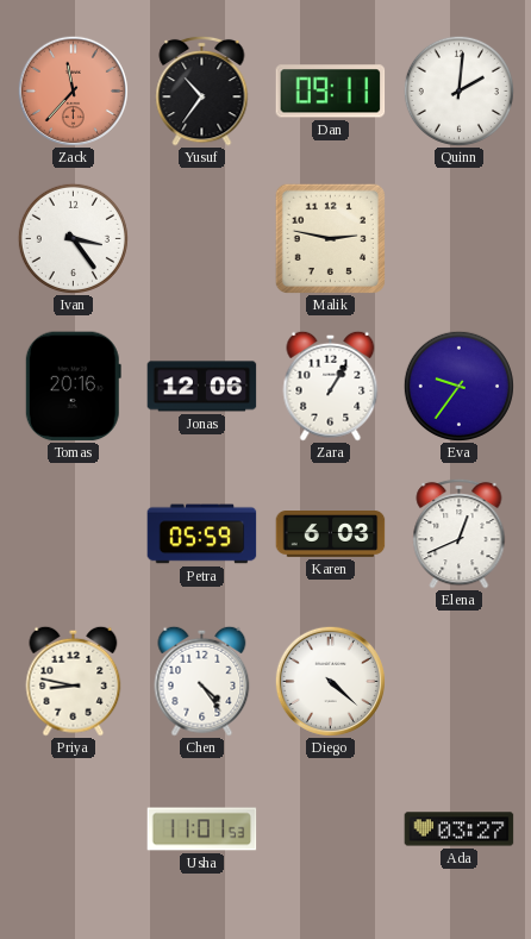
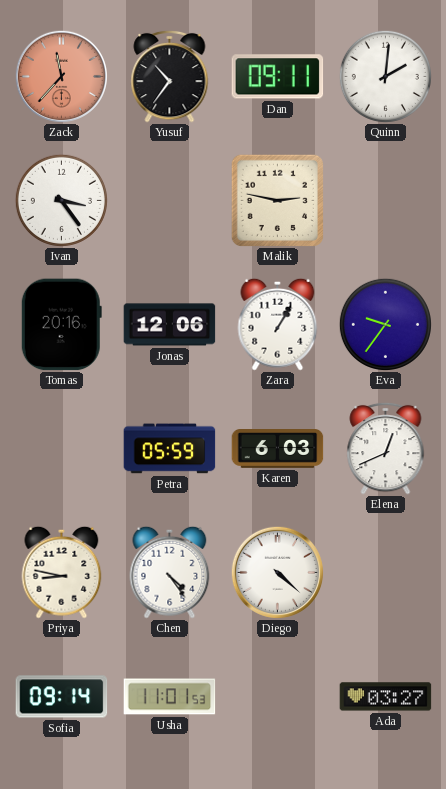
Sofia: none -> 09:14
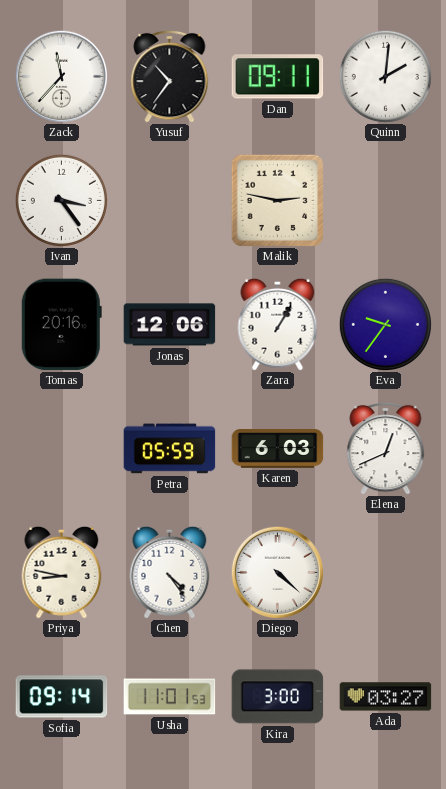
Zack dial: salmon -> white
Kira: none -> 3:00
